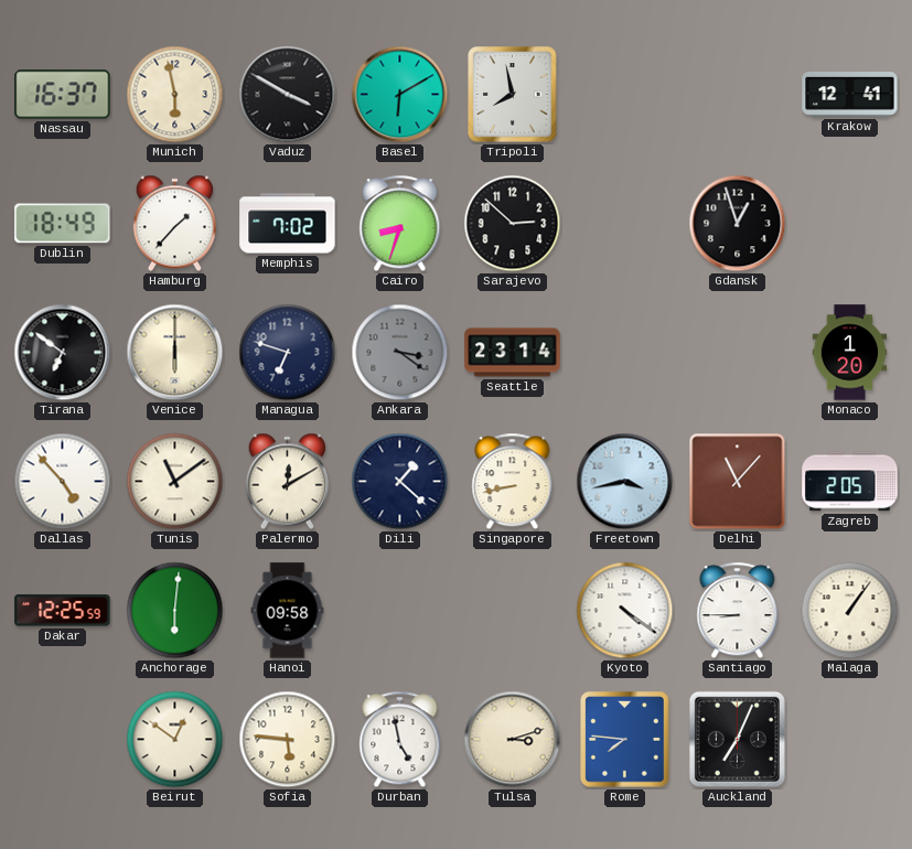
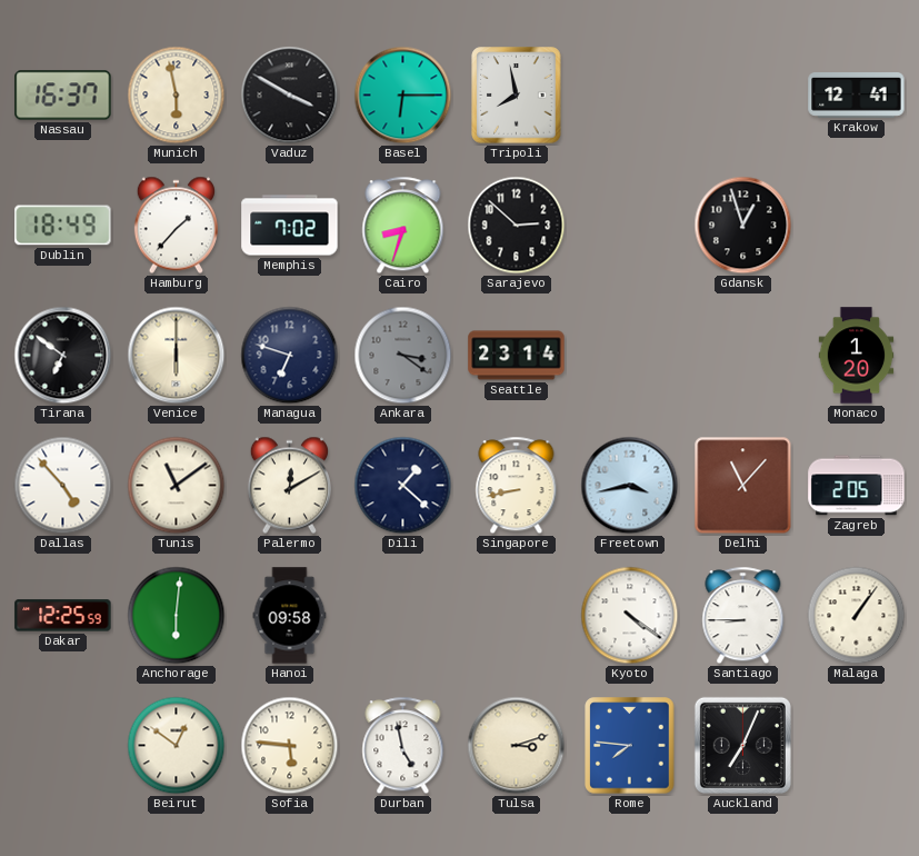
Basel: 6:10 -> 6:15
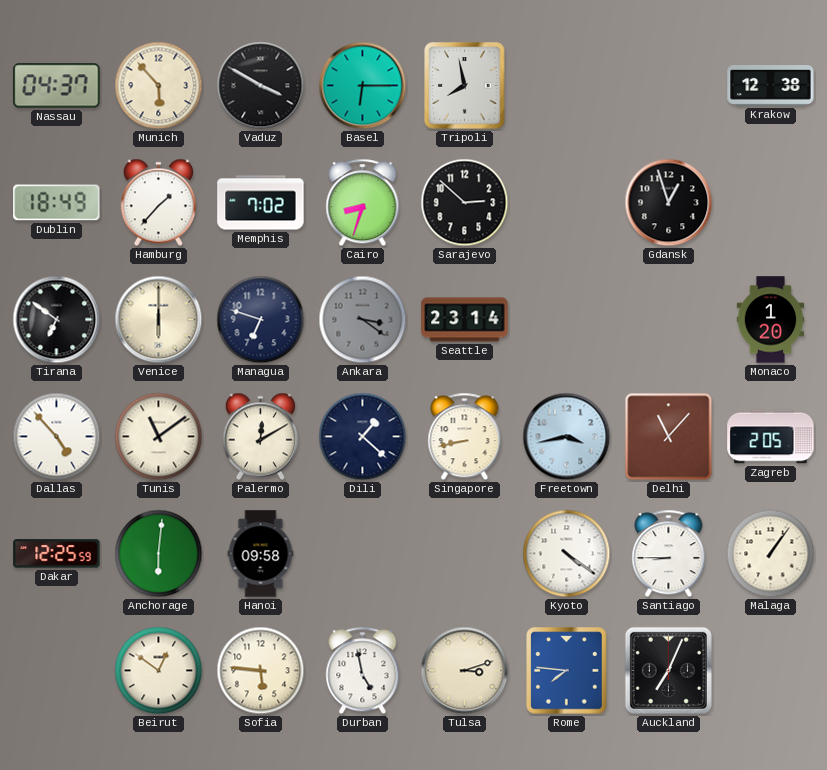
Nassau: 16:37 -> 04:37
Munich: 5:58 -> 5:53
Krakow: 12:41 -> 12:38
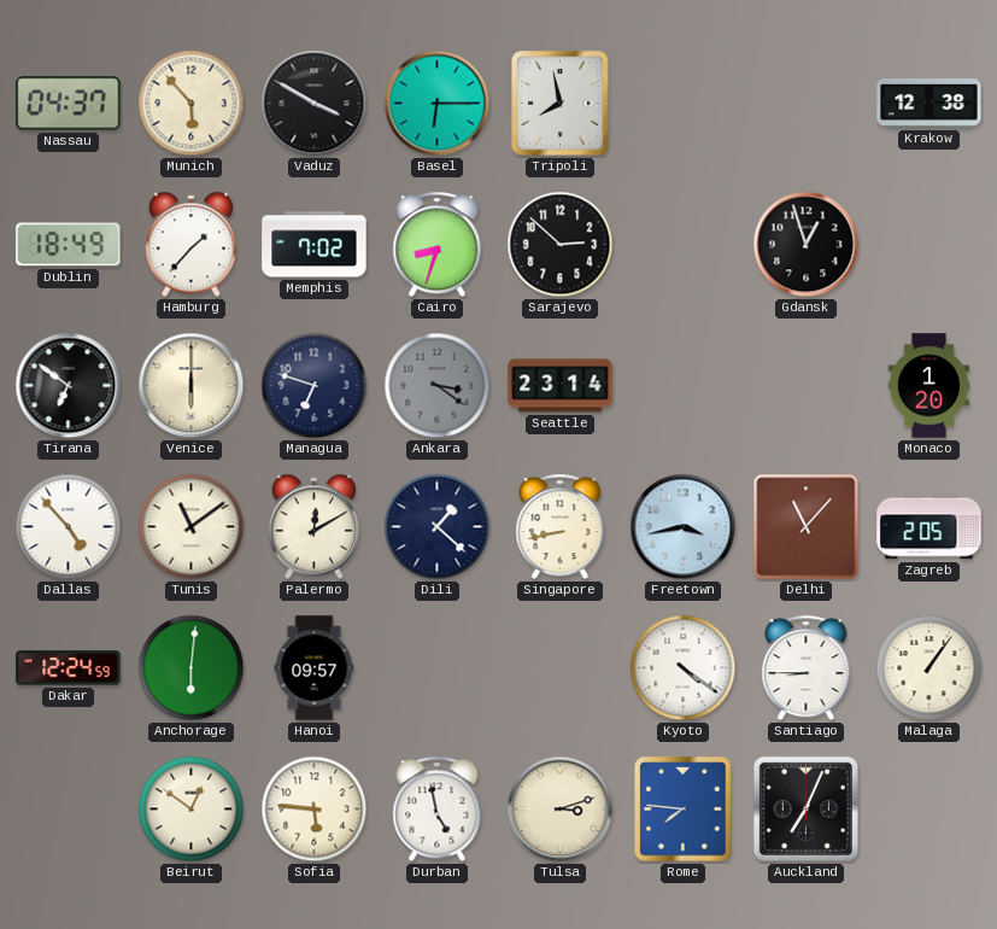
Dakar: 12:25 -> 12:24
Hanoi: 09:58 -> 09:57
